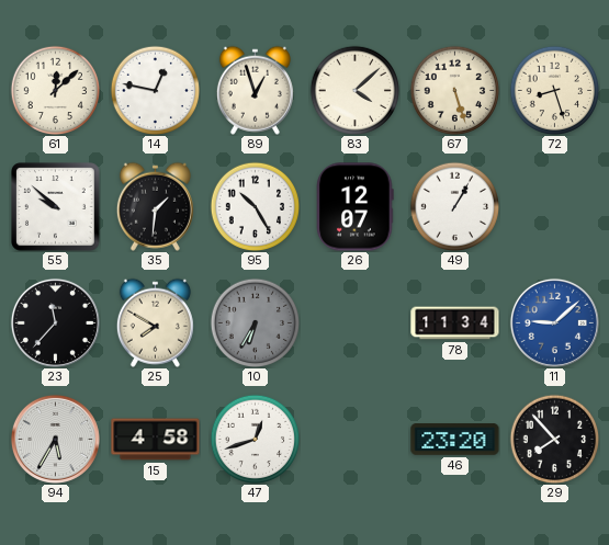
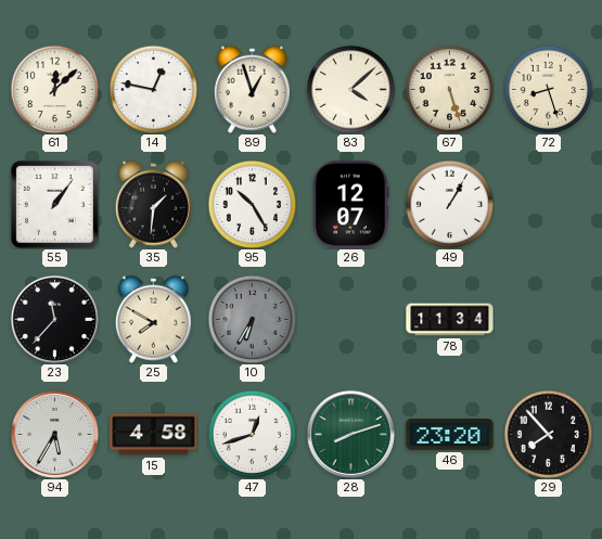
55: 9:52 -> 1:06
11: 9:08 -> none
28: none -> 8:12
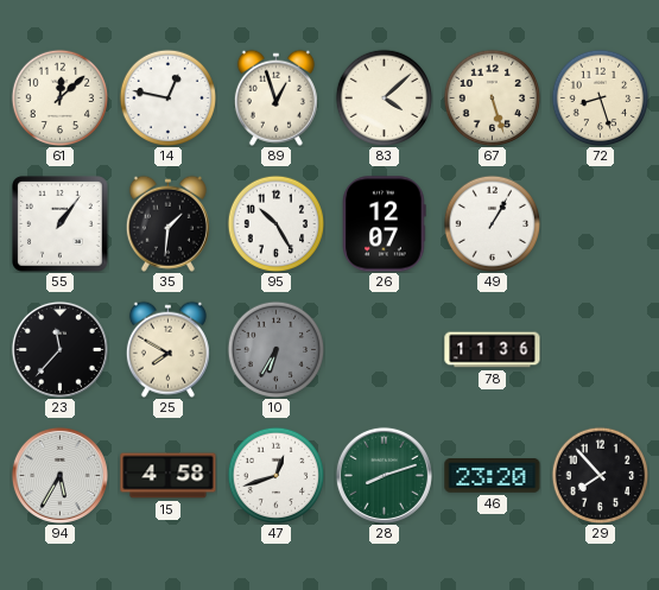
78: 11:34 -> 11:36
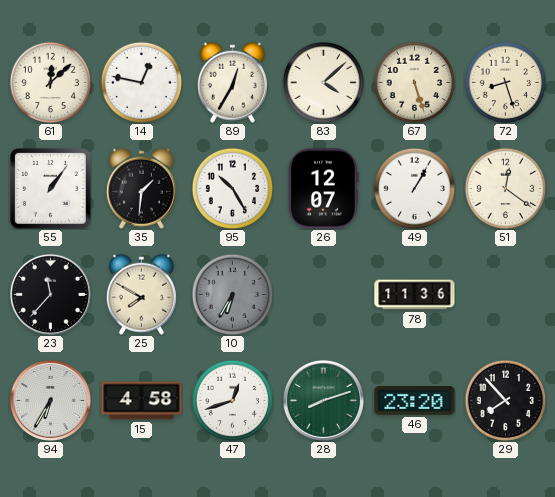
89: 12:57 -> 12:35
51: none -> 12:21
94: 5:35 -> 6:35
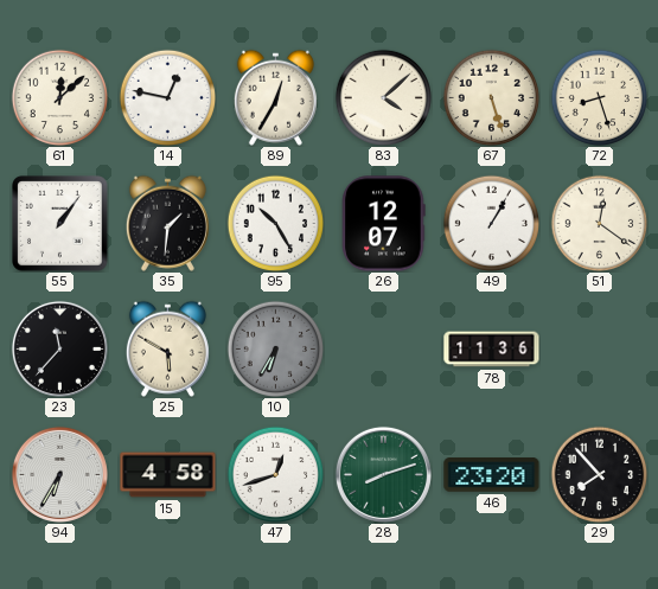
25: 7:50 -> 5:50
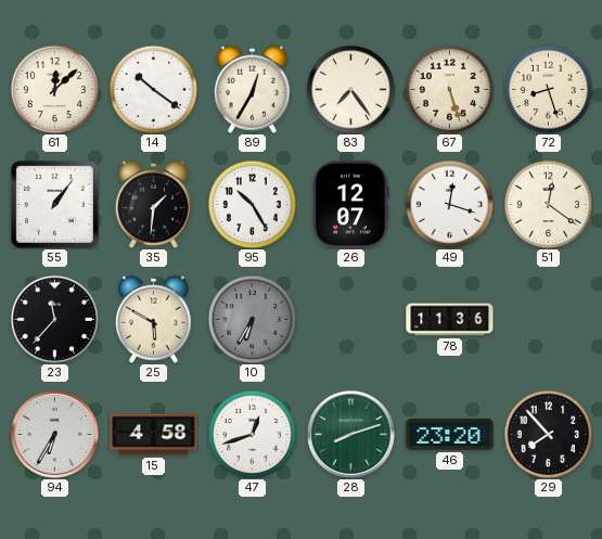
14: 12:47 -> 10:21
83: 4:08 -> 7:24
49: 1:05 -> 12:18
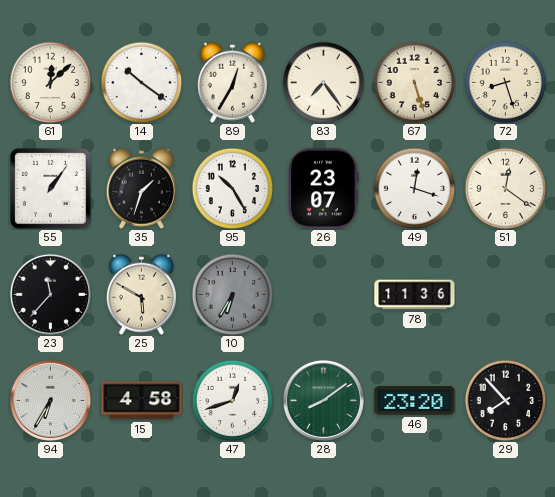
35: 1:31 -> 1:33
26: 12:07 -> 23:07
28: 8:12 -> 8:09
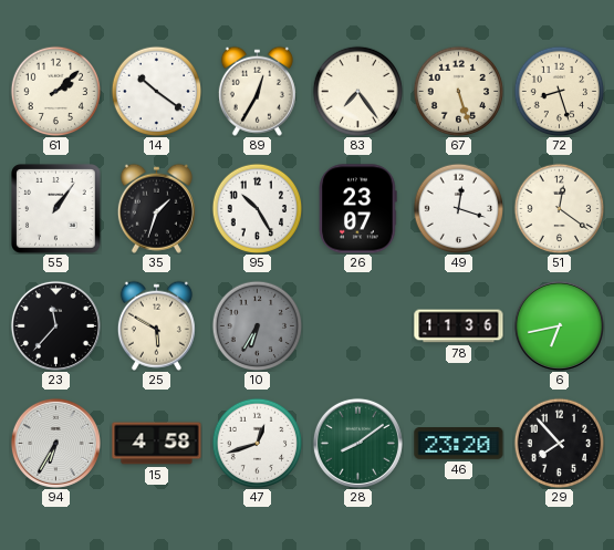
61: 12:08 -> 2:08
6: none -> 6:43
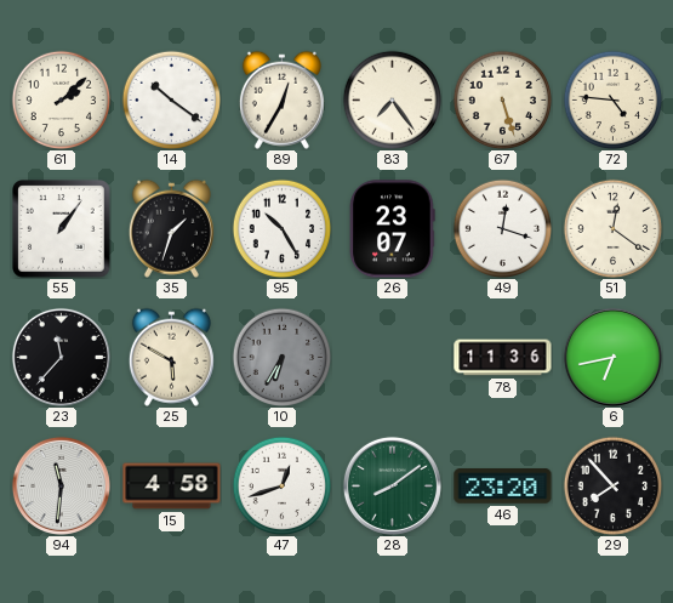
72: 8:27 -> 4:46
94: 6:35 -> 11:31
